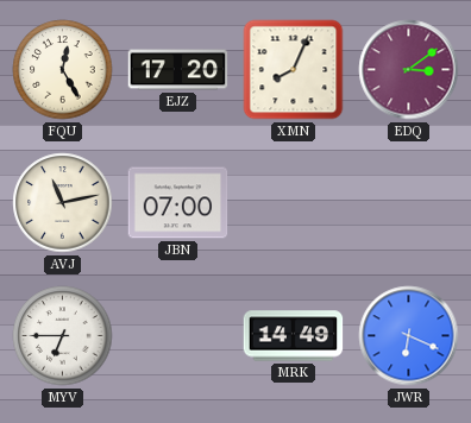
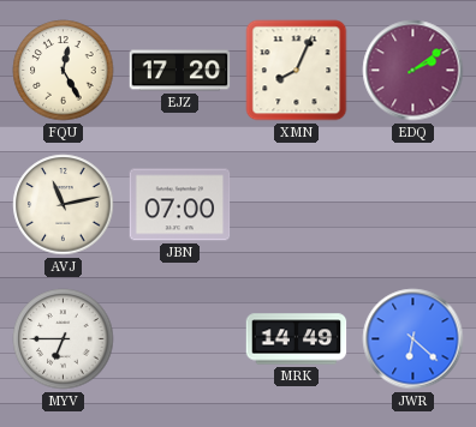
EDQ: 3:09 -> 2:09
JWR: 6:19 -> 6:22
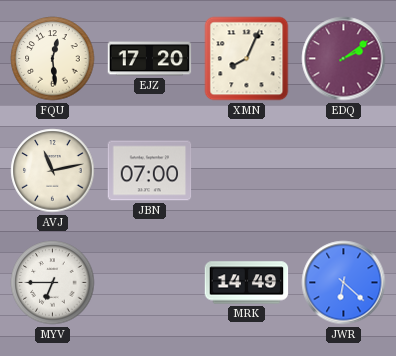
FQU: 12:25 -> 12:29
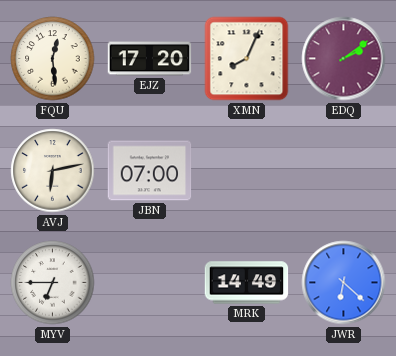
AVJ: 11:13 -> 6:13
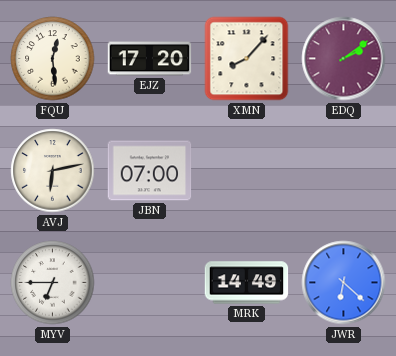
XMN: 8:04 -> 8:07
